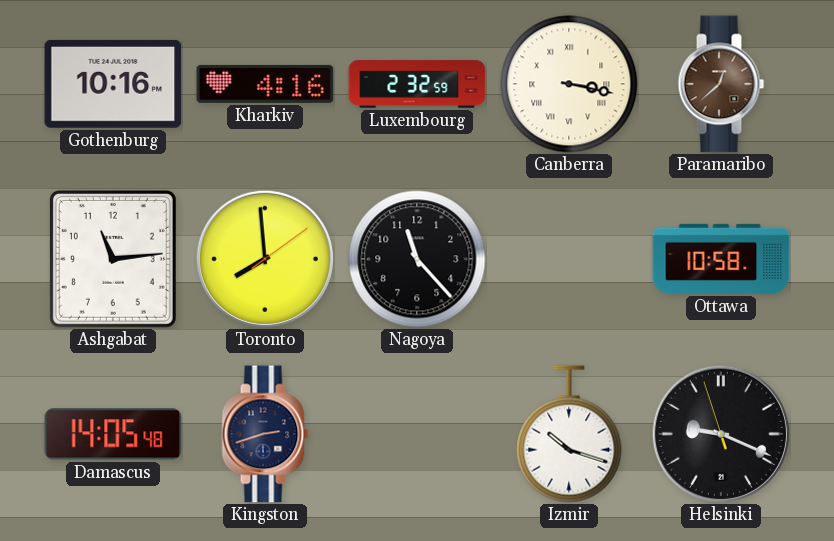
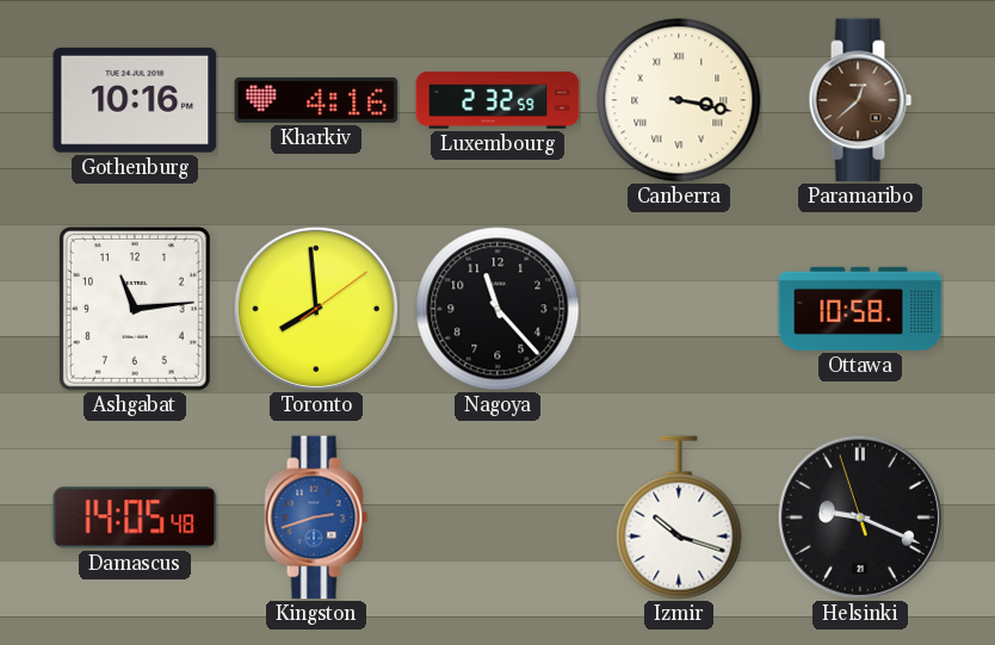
Kingston dial: navy -> blue
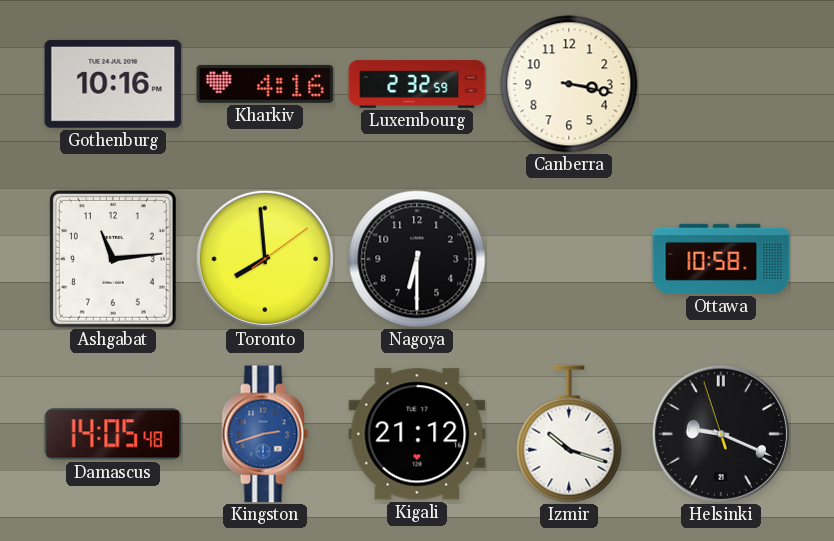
Canberra numerals: Roman -> Arabic
Paramaribo: 12:38 -> none
Nagoya: 11:23 -> 6:30
Kigali: none -> 21:12
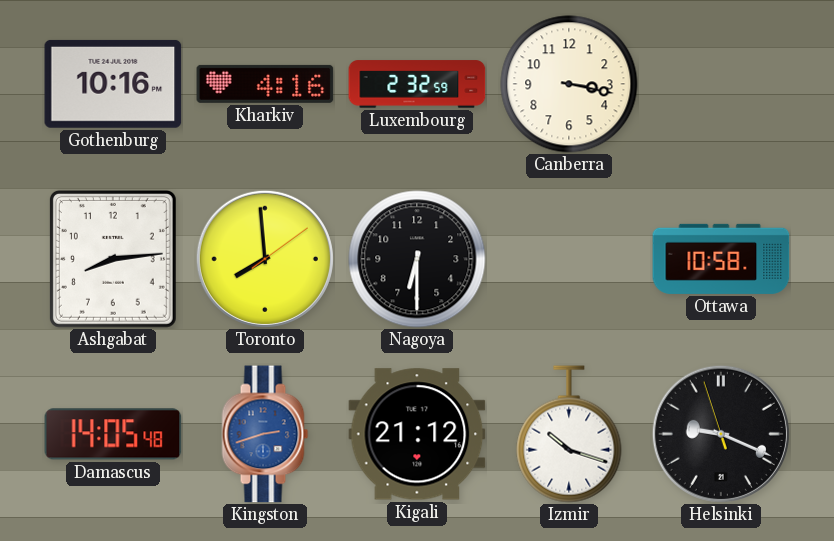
Ashgabat: 11:14 -> 8:14
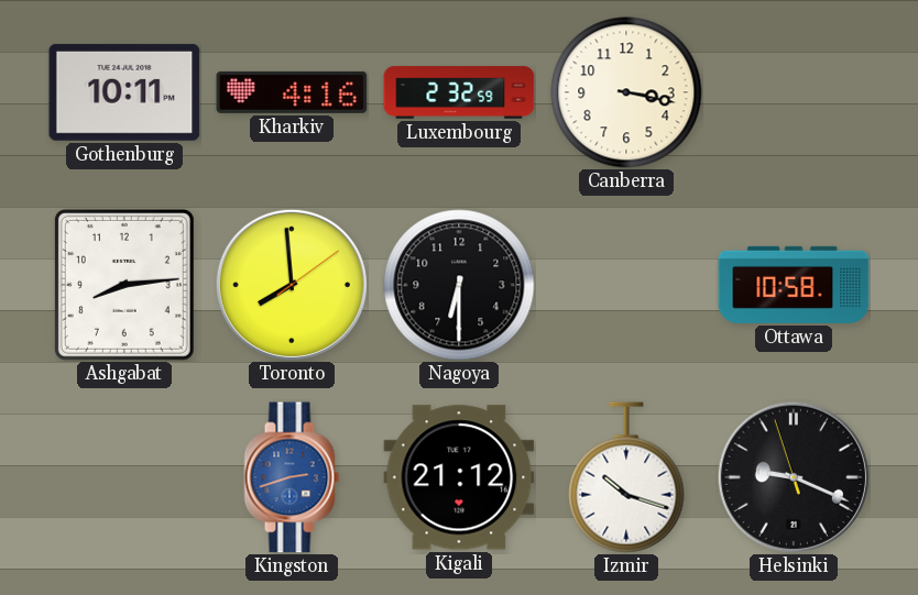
Gothenburg: 10:16 -> 10:11
Damascus: 14:05 -> none
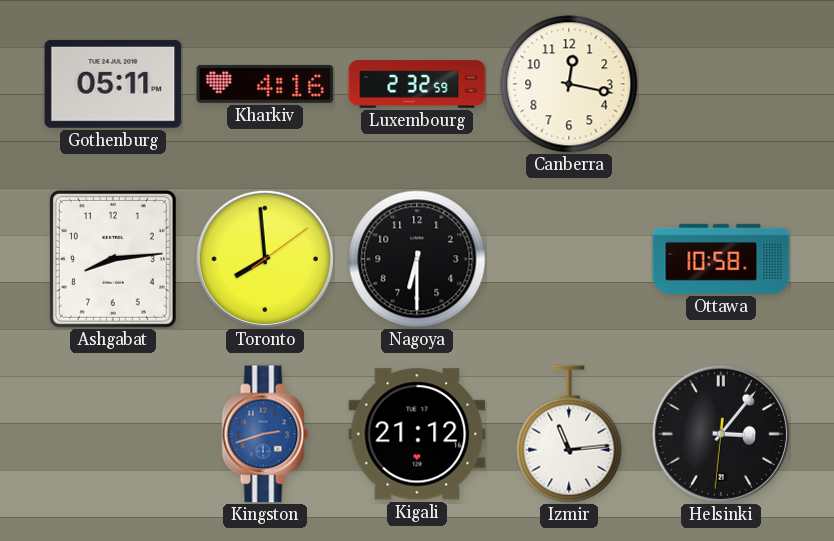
Gothenburg: 10:11 -> 05:11
Canberra: 3:17 -> 12:17
Izmir: 10:18 -> 11:14
Helsinki: 9:18 -> 3:06
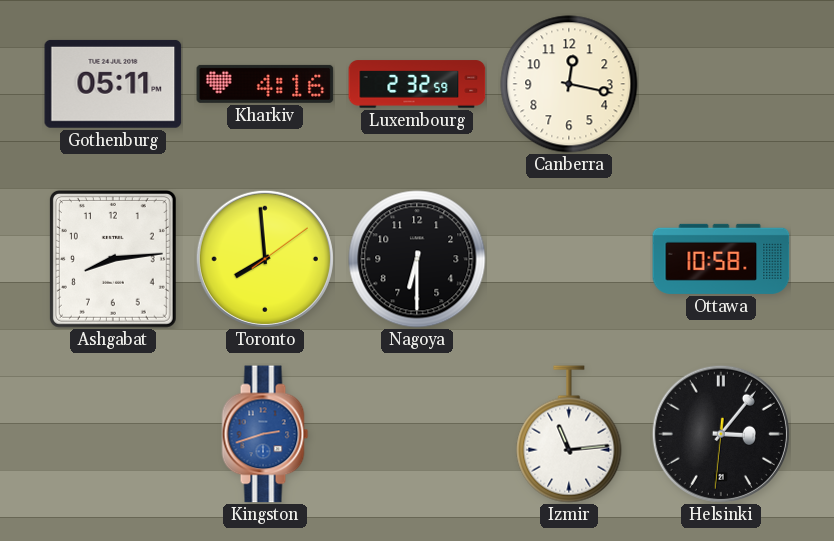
Kigali: 21:12 -> none
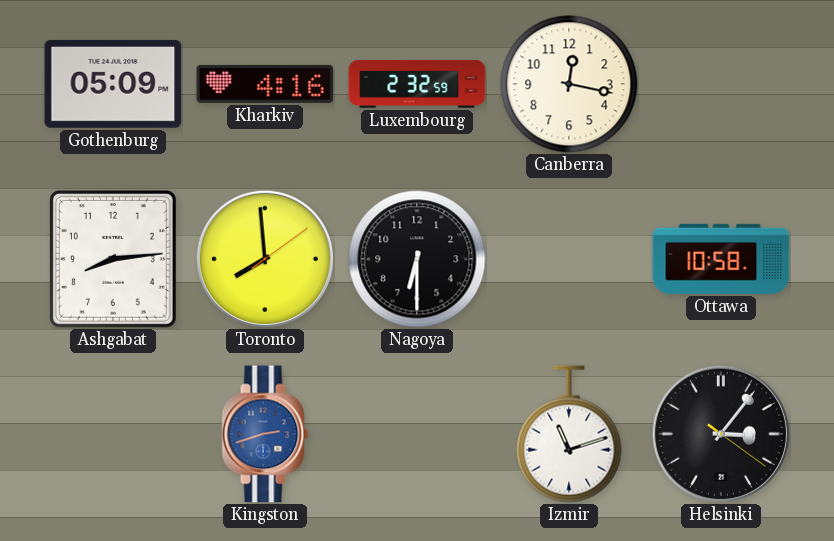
Gothenburg: 05:11 -> 05:09
Izmir: 11:14 -> 11:12
Helsinki: 3:06:31 -> 3:06:21
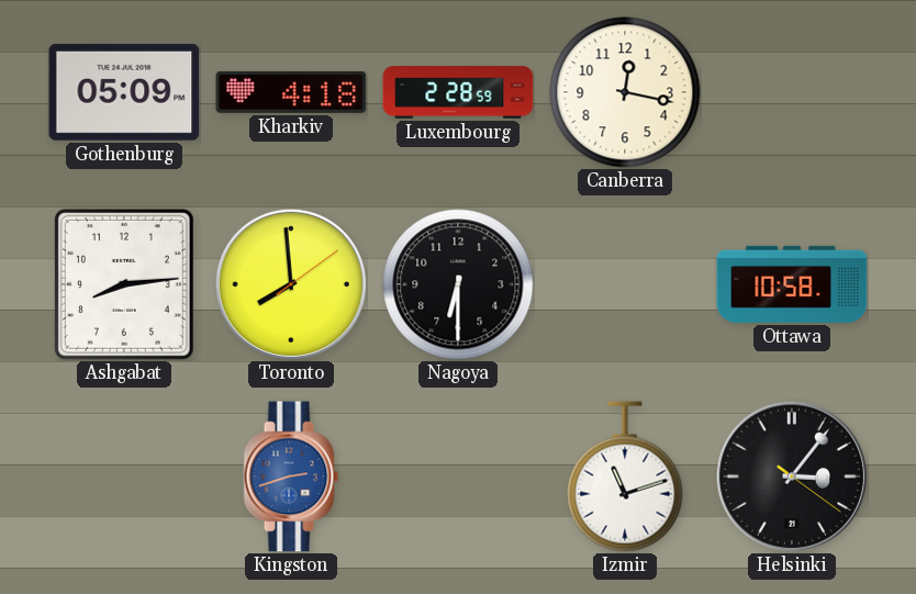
Kharkiv: 4:16 -> 4:18
Luxembourg: 2:32 -> 2:28
